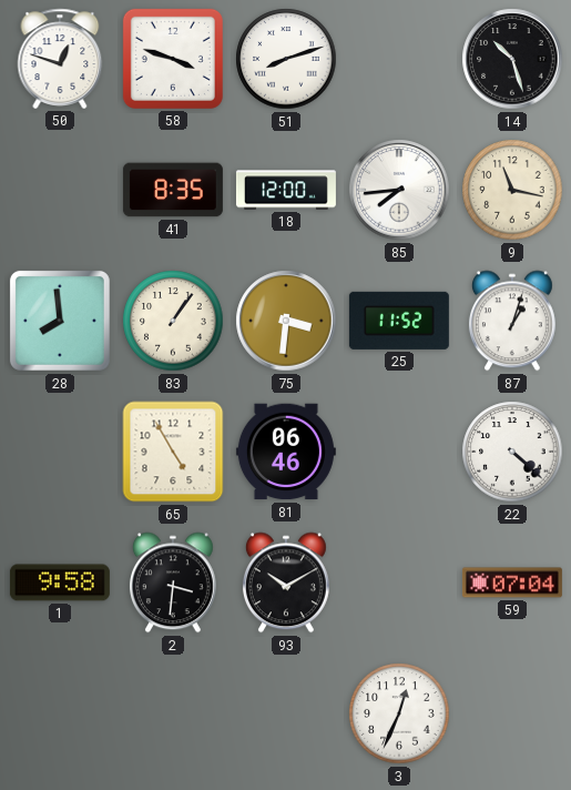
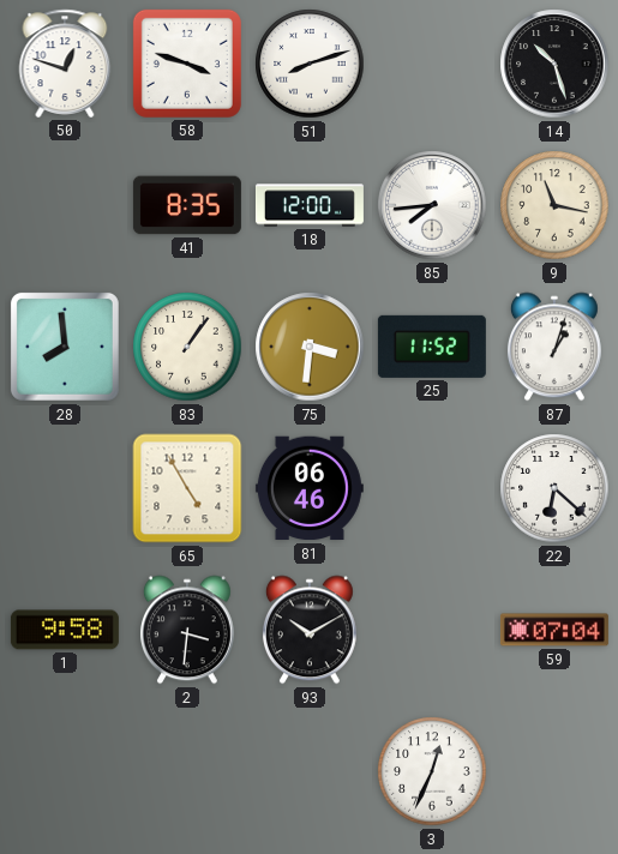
22: 4:22 -> 6:22
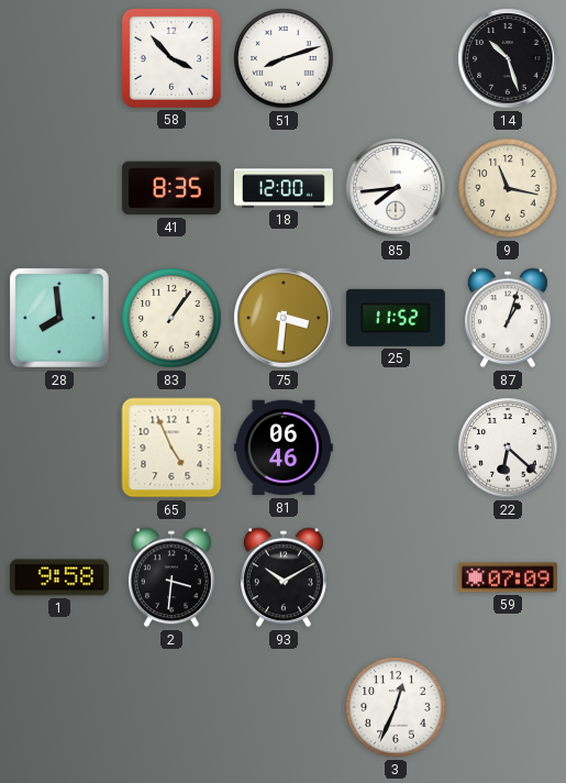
50: 12:48 -> none
58: 3:48 -> 3:53
65: 4:55 -> 4:56
59: 07:04 -> 07:09
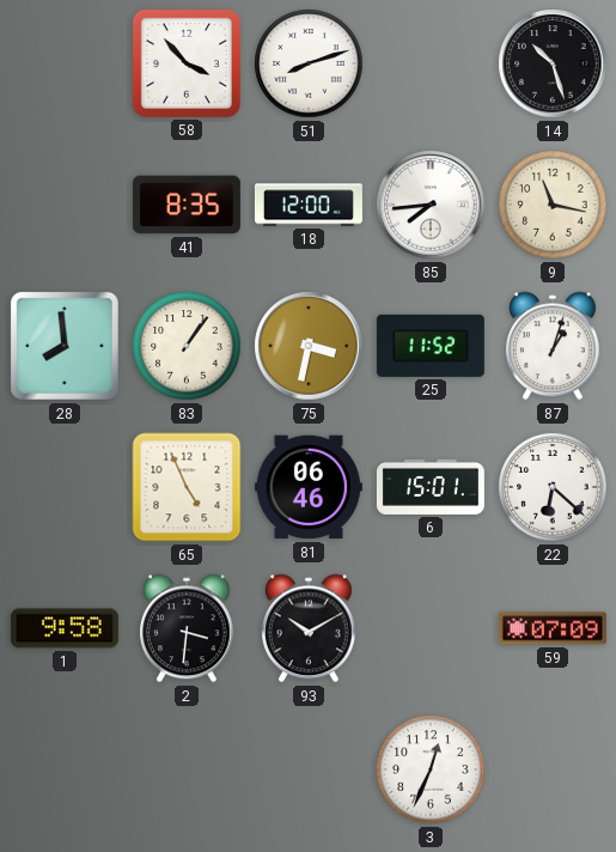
75: 3:31 -> 3:32
6: none -> 15:01
